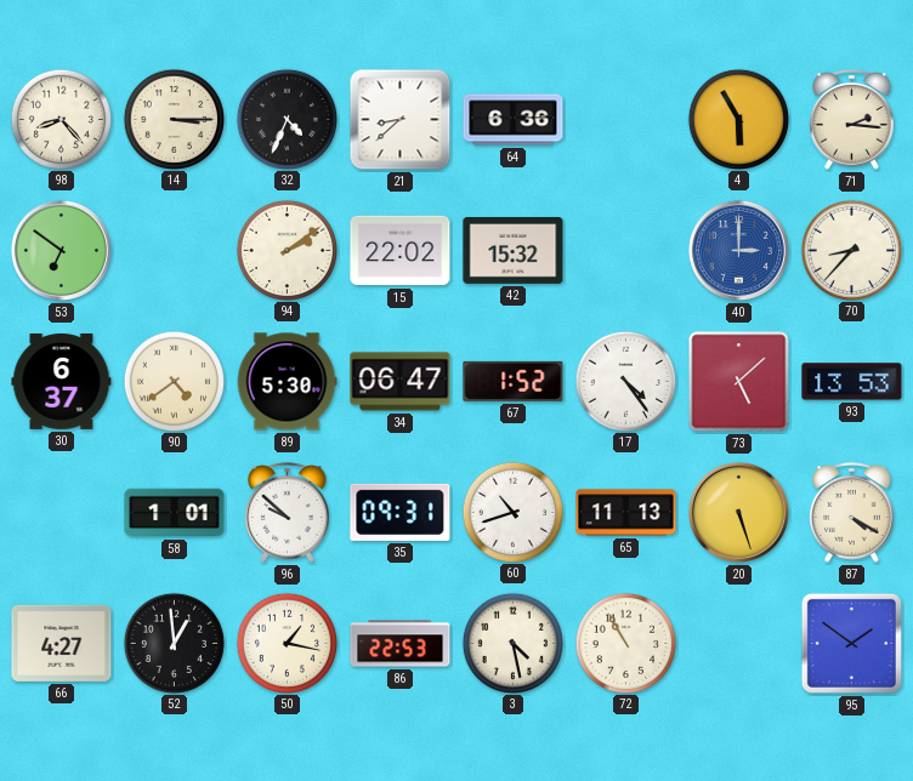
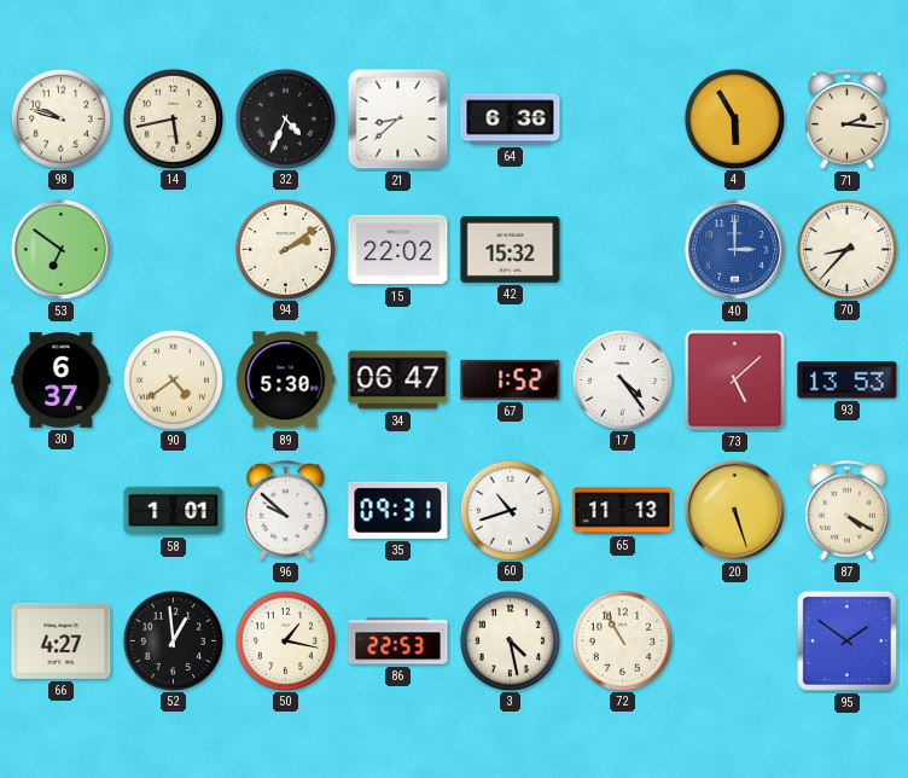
98: 8:23 -> 9:48
14: 3:15 -> 5:43
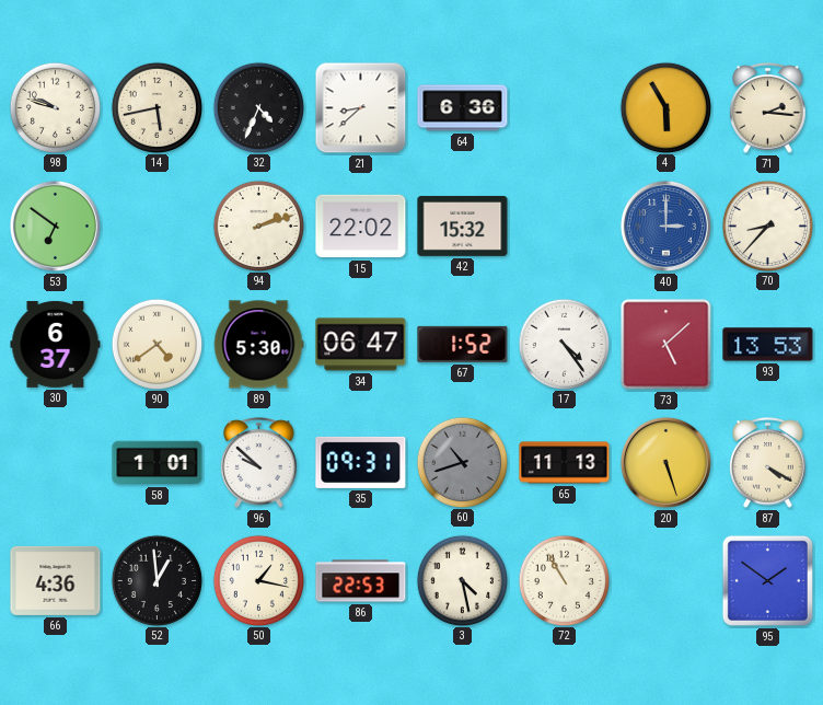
94: 2:09 -> 2:12
60 dial: white -> grey
66: 4:27 -> 4:36
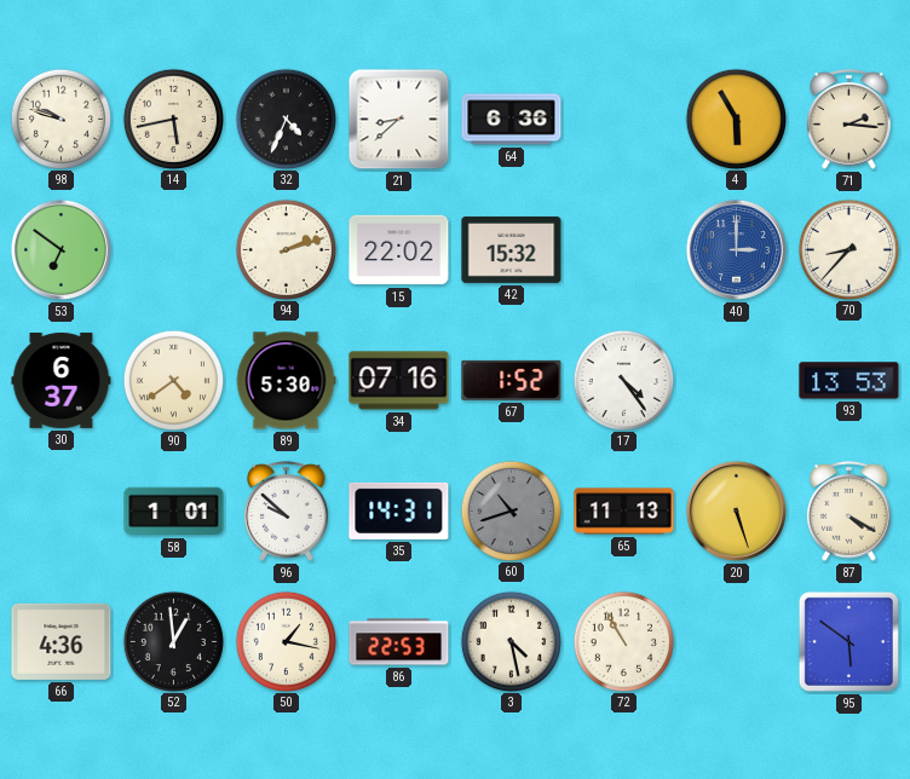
34: 06:47 -> 07:16
73: 5:08 -> none
35: 09:31 -> 14:31
95: 1:51 -> 5:51
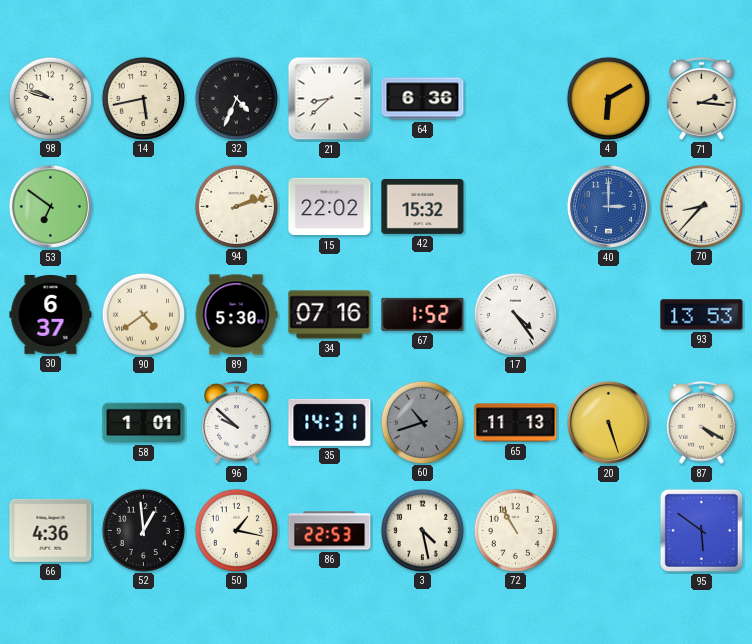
4: 5:55 -> 6:10
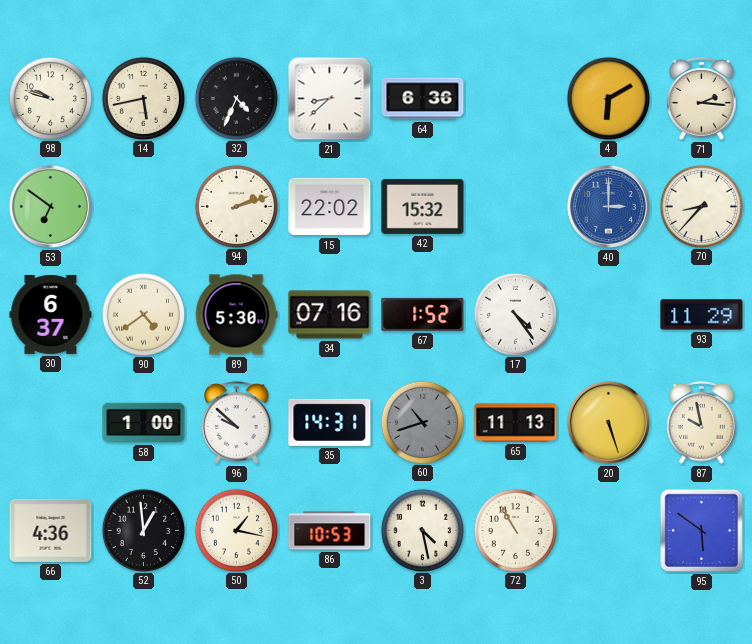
93: 13:53 -> 11:29
58: 1:01 -> 1:00
87: 4:20 -> 9:58
86: 22:53 -> 10:53
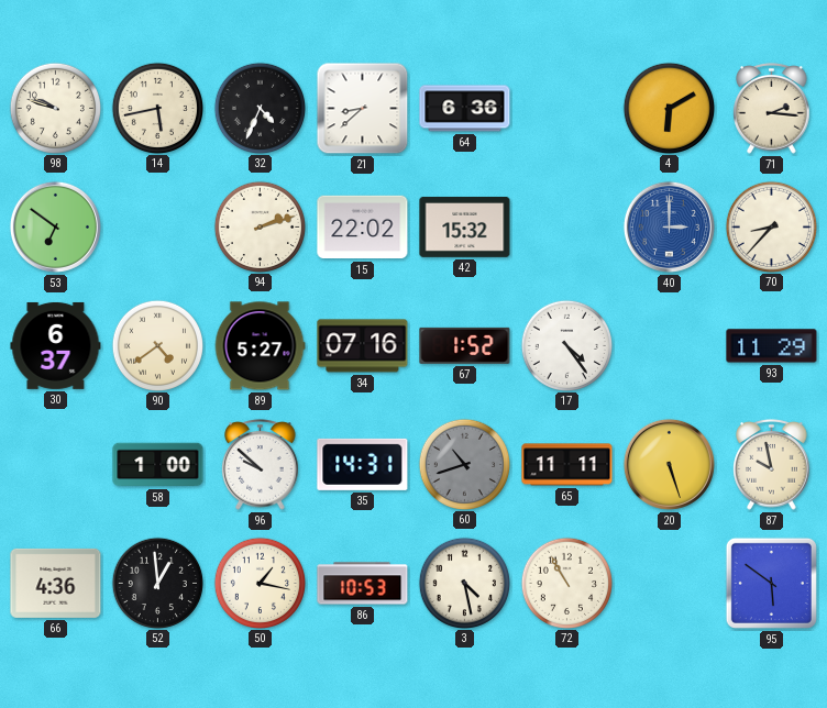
89: 5:30 -> 5:27
65: 11:13 -> 11:11
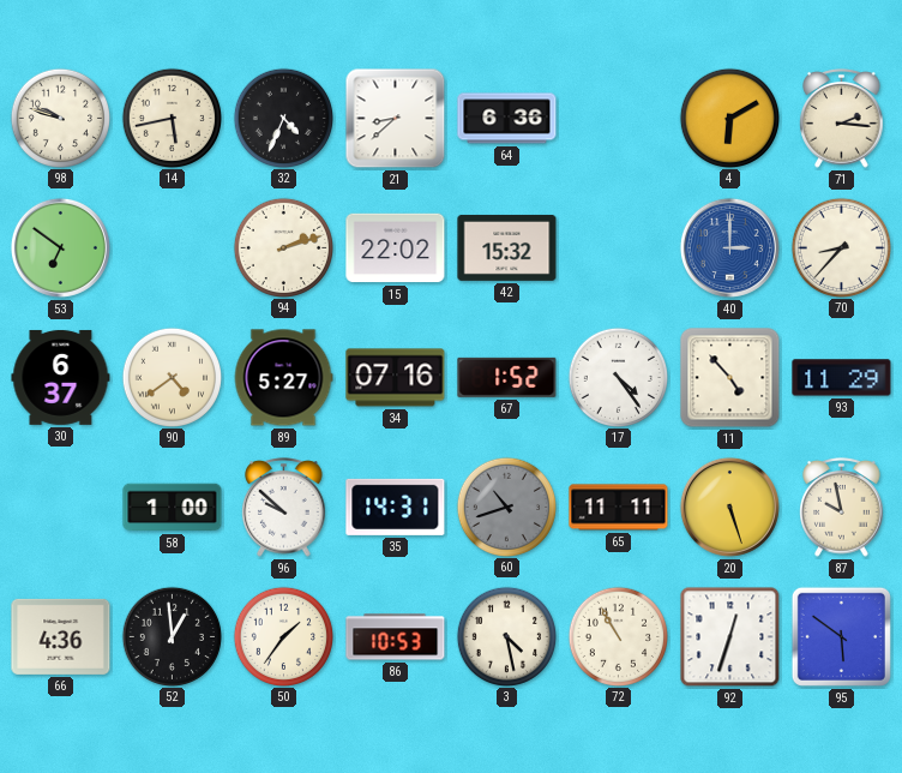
11: none -> 4:53
50: 1:17 -> 1:36
92: none -> 12:33
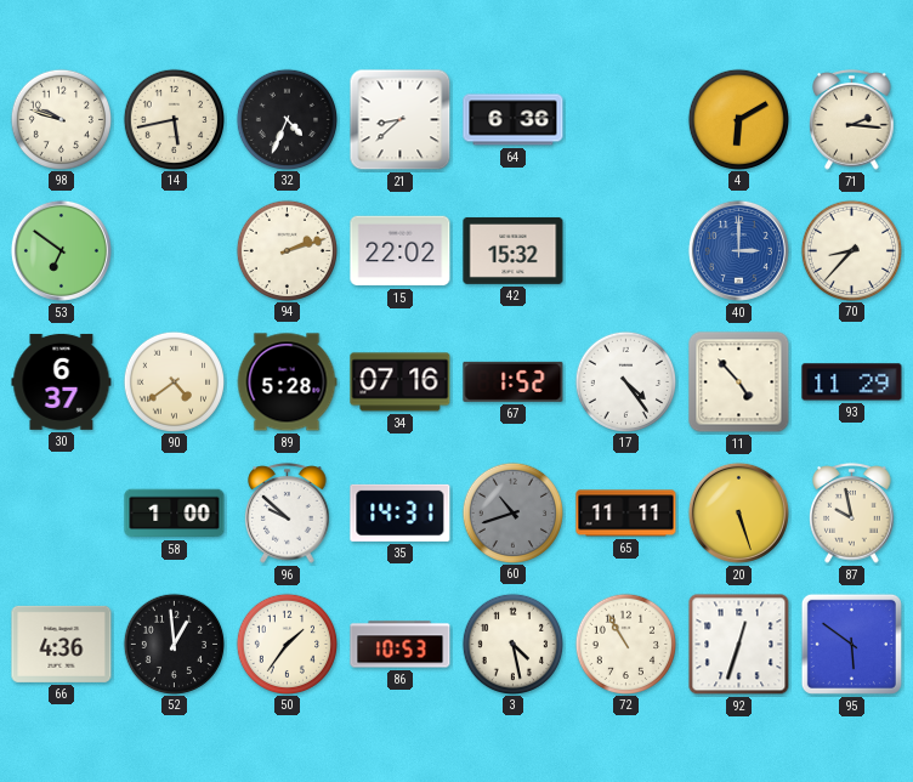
89: 5:27 -> 5:28
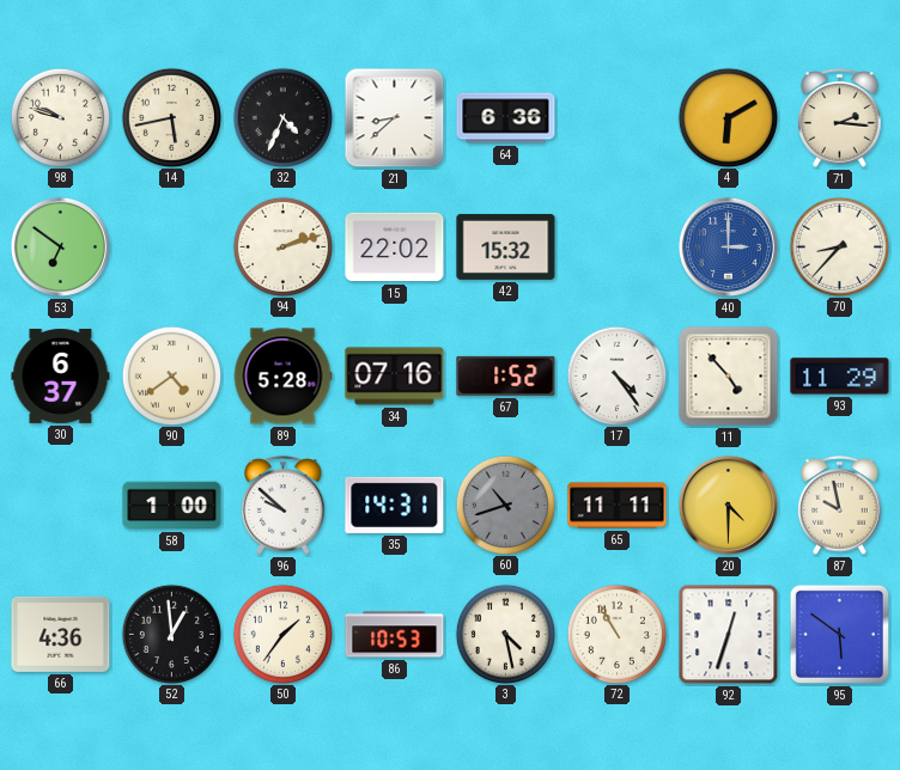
20: 5:27 -> 4:30
